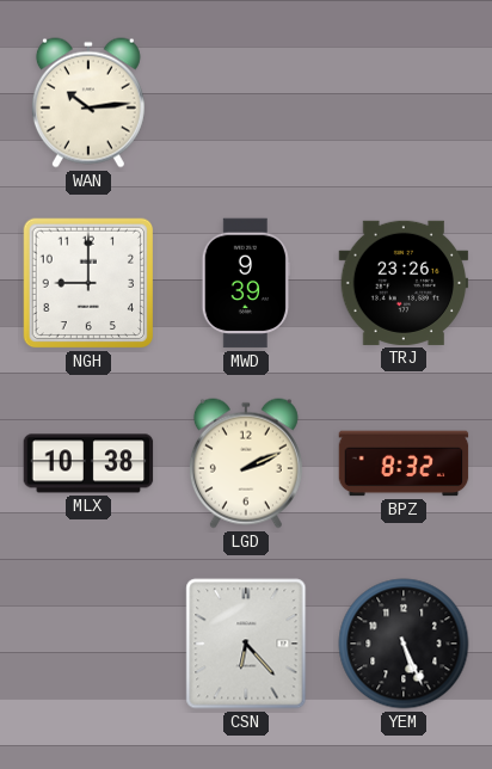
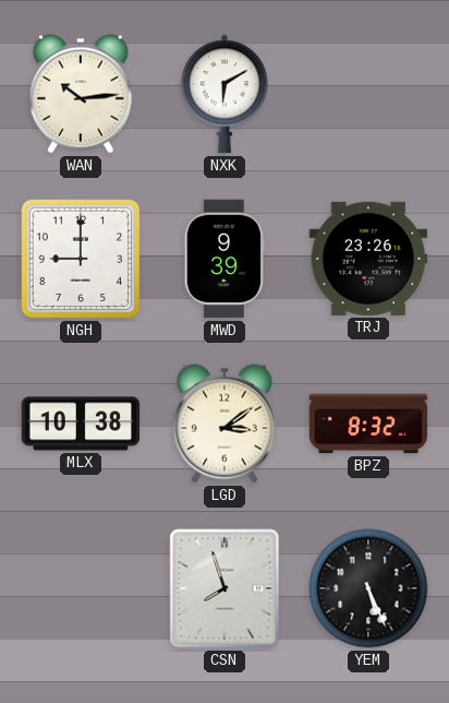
NXK: none -> 6:10
LGD: 2:11 -> 3:09
CSN: 6:23 -> 7:57
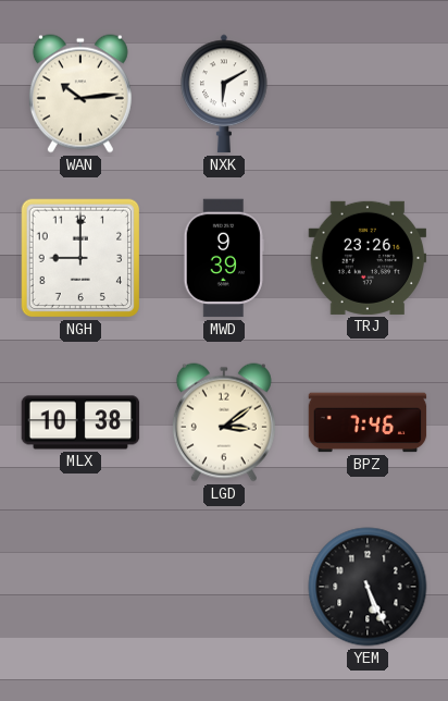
BPZ: 8:32 -> 7:46
CSN: 7:57 -> none
